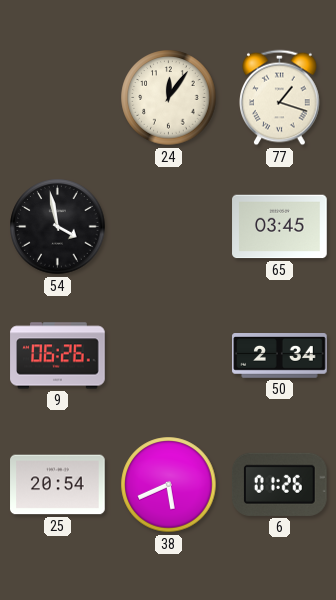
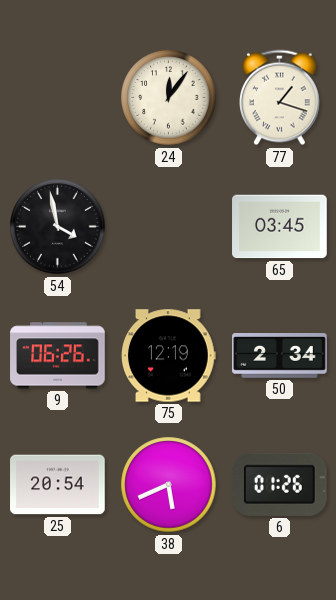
75: none -> 12:19
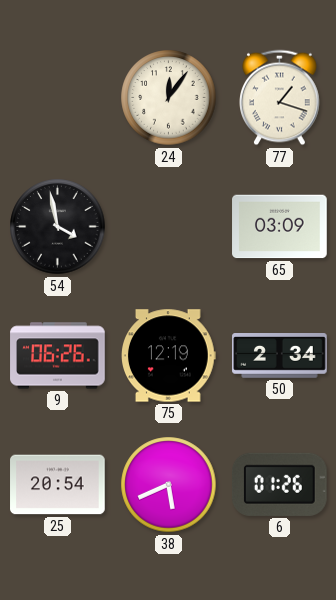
65: 03:45 -> 03:09
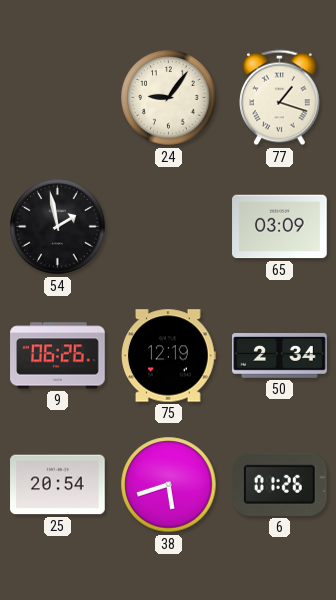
24: 12:06 -> 9:06
54: 3:58 -> 1:58
38: 5:41 -> 5:42
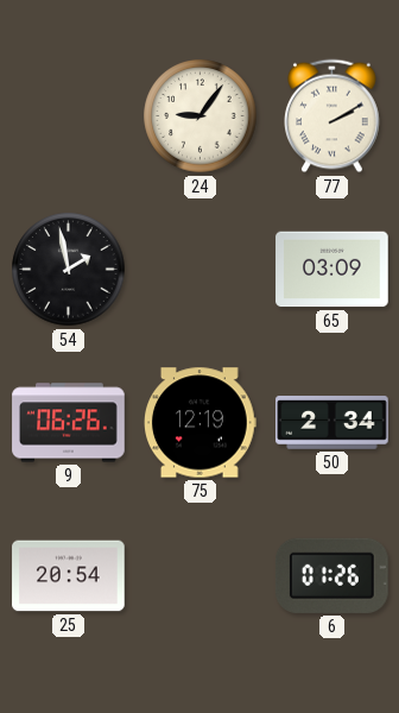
77: 1:18 -> 2:10
38: 5:42 -> none
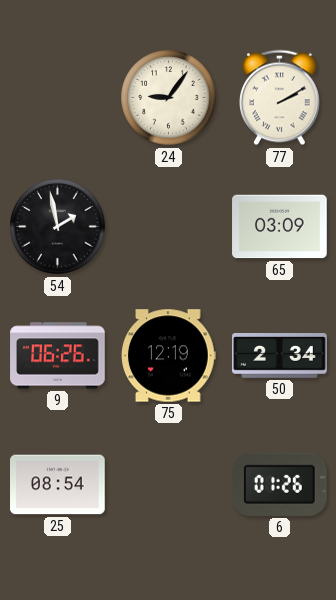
25: 20:54 -> 08:54
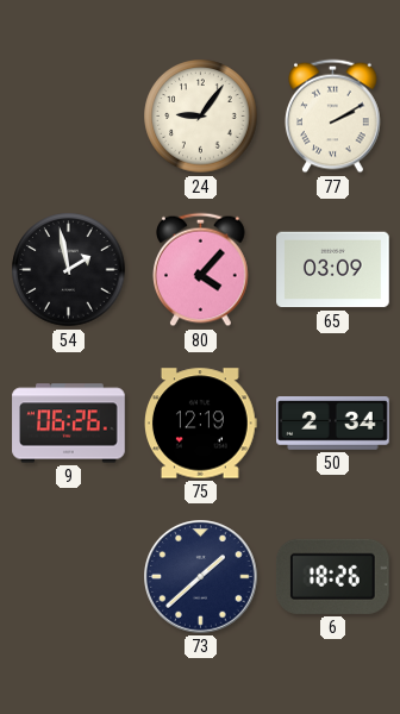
80: none -> 4:07
25: 08:54 -> none
73: none -> 1:38
6: 01:26 -> 18:26
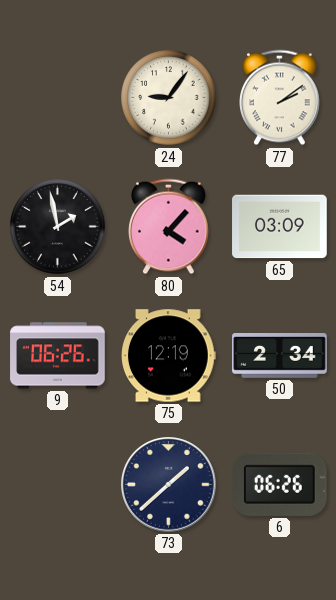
77: 2:10 -> 2:09
6: 18:26 -> 06:26
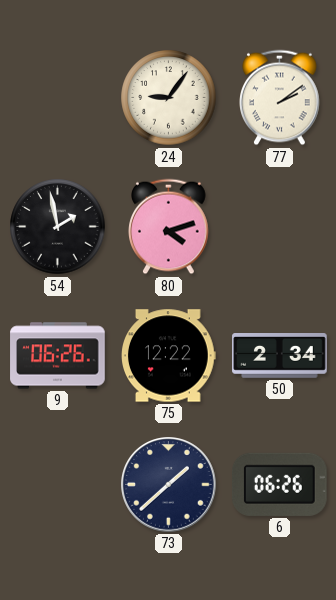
80: 4:07 -> 4:12
65: 03:09 -> none
75: 12:19 -> 12:22
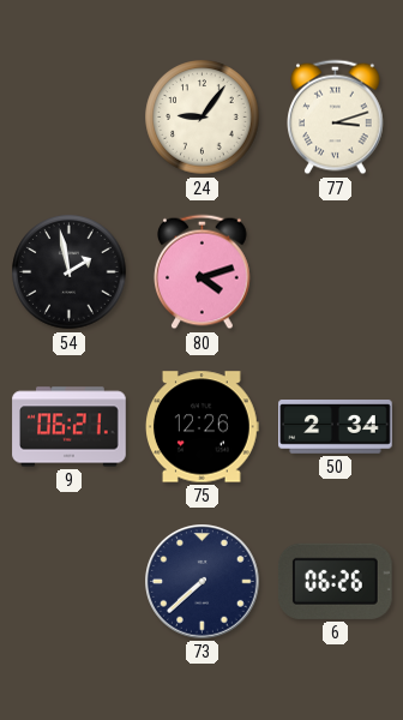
77: 2:09 -> 3:12
9: 06:26 -> 06:21
75: 12:22 -> 12:26
73: 1:38 -> 7:38
